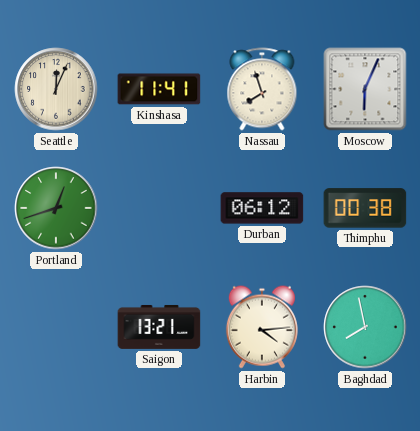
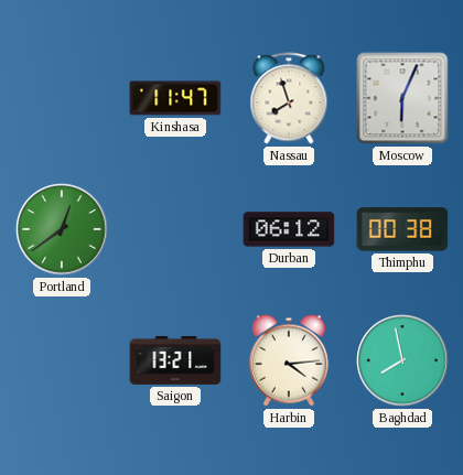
Seattle: 12:04 -> none
Kinshasa: 11:41 -> 11:47
Portland: 12:42 -> 12:39
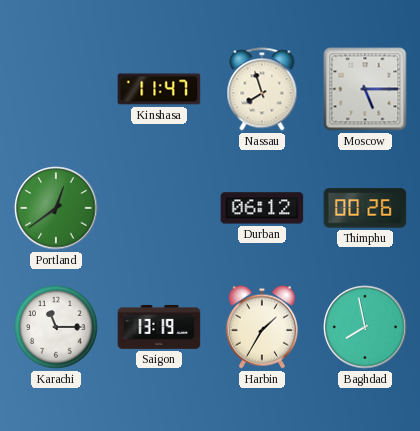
Moscow: 6:04 -> 5:15
Thimphu: 00:38 -> 00:26
Karachi: none -> 11:15
Saigon: 13:21 -> 13:19
Harbin: 4:14 -> 1:35
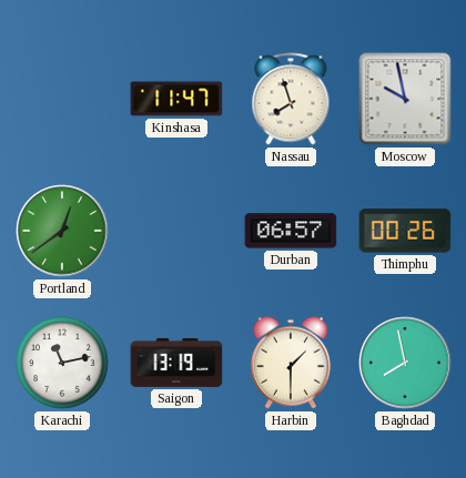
Moscow: 5:15 -> 9:58
Durban: 06:12 -> 06:57
Karachi: 11:15 -> 11:13
Harbin: 1:35 -> 1:30
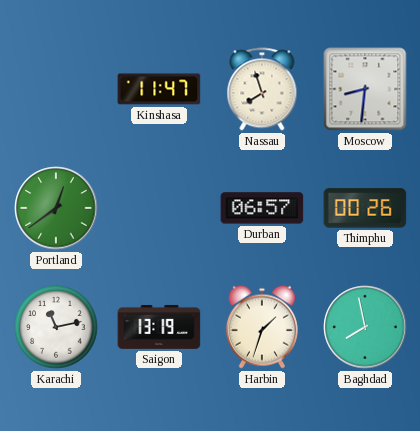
Moscow: 9:58 -> 8:31
Harbin: 1:30 -> 1:33
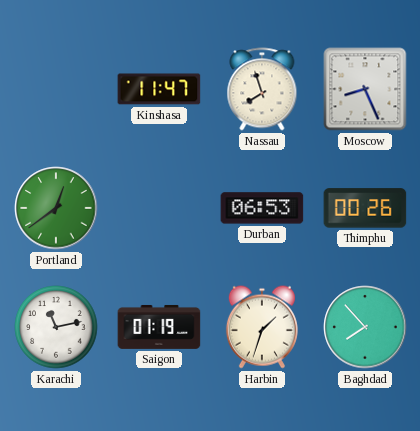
Moscow: 8:31 -> 8:26
Durban: 06:57 -> 06:53
Saigon: 13:19 -> 01:19
Baghdad: 7:58 -> 7:53
